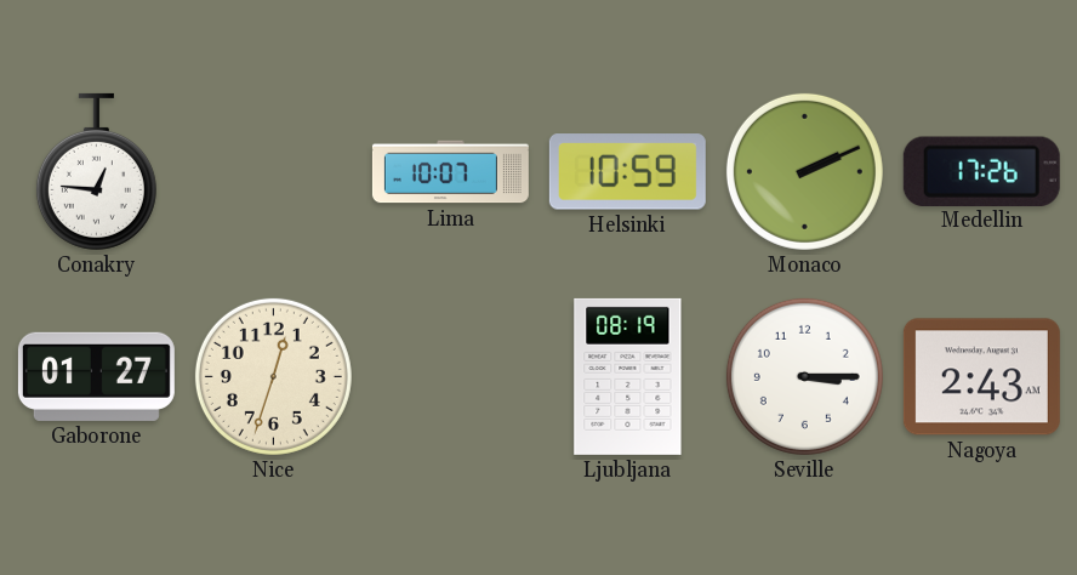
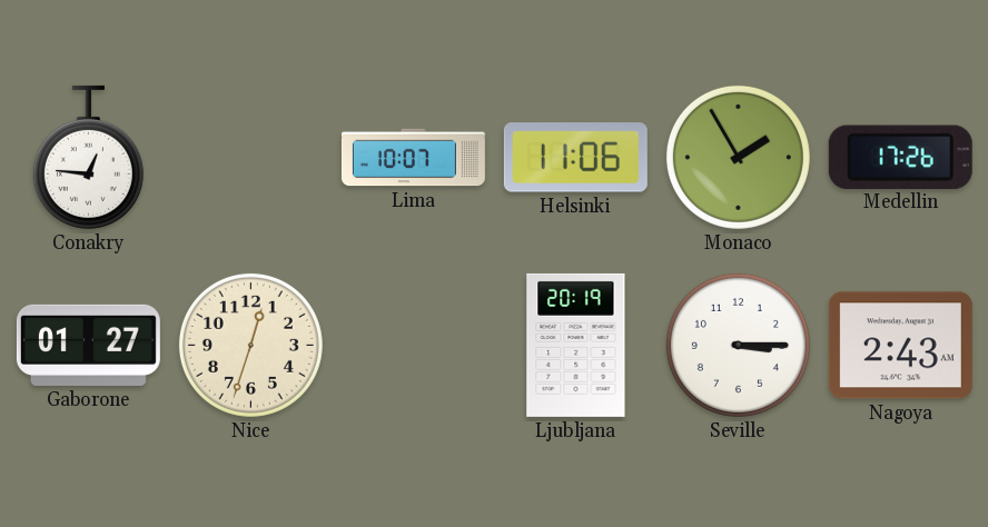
Helsinki: 10:59 -> 11:06
Monaco: 2:11 -> 1:55
Ljubljana: 08:19 -> 20:19
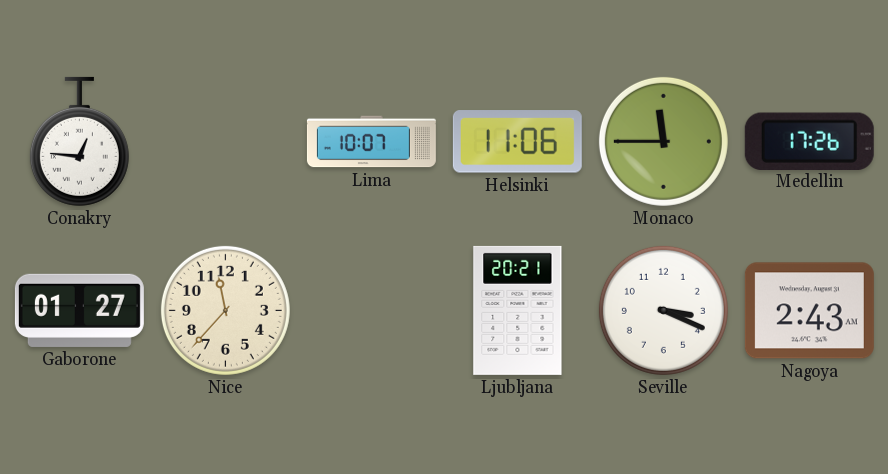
Monaco: 1:55 -> 11:45
Nice: 12:33 -> 11:37
Ljubljana: 20:19 -> 20:21
Seville: 3:15 -> 3:19
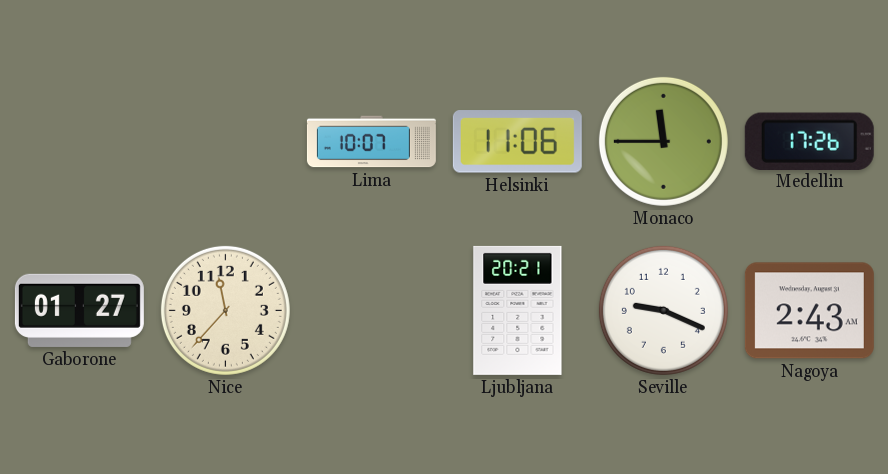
Conakry: 12:46 -> none
Seville: 3:19 -> 9:19
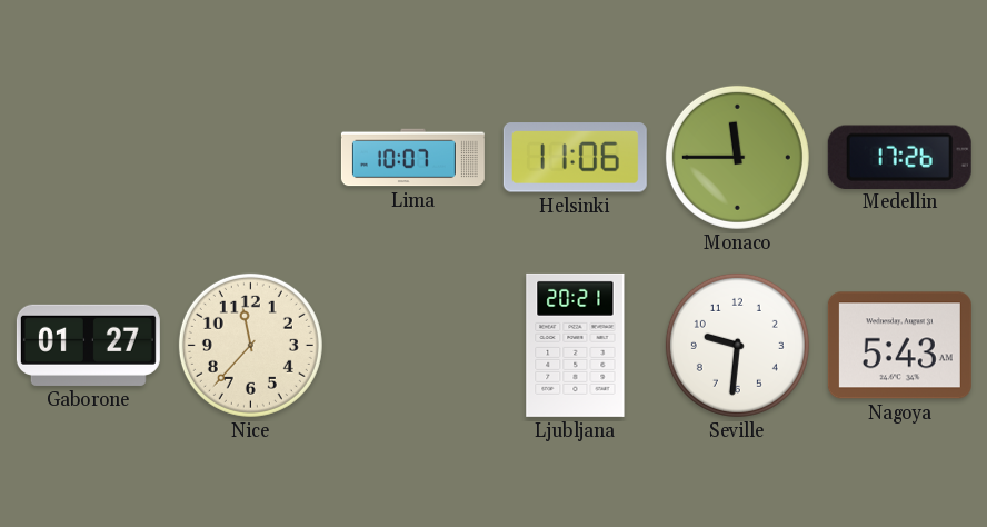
Seville: 9:19 -> 9:31
Nagoya: 2:43 -> 5:43
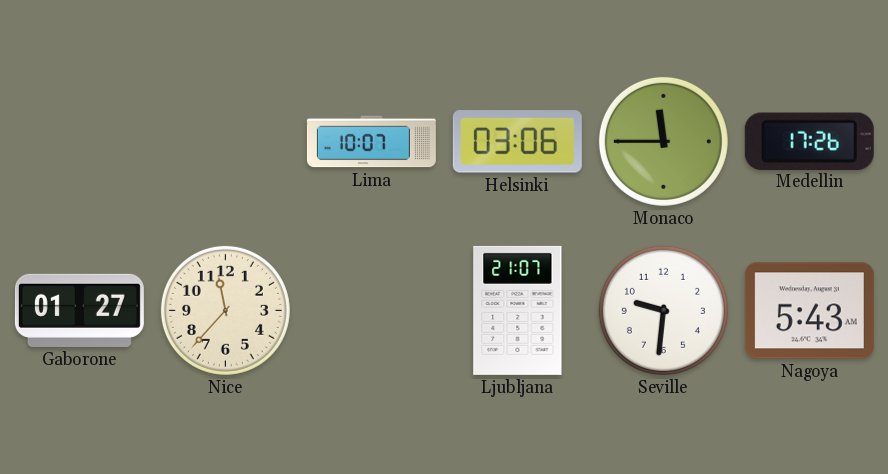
Helsinki: 11:06 -> 03:06
Ljubljana: 20:21 -> 21:07
